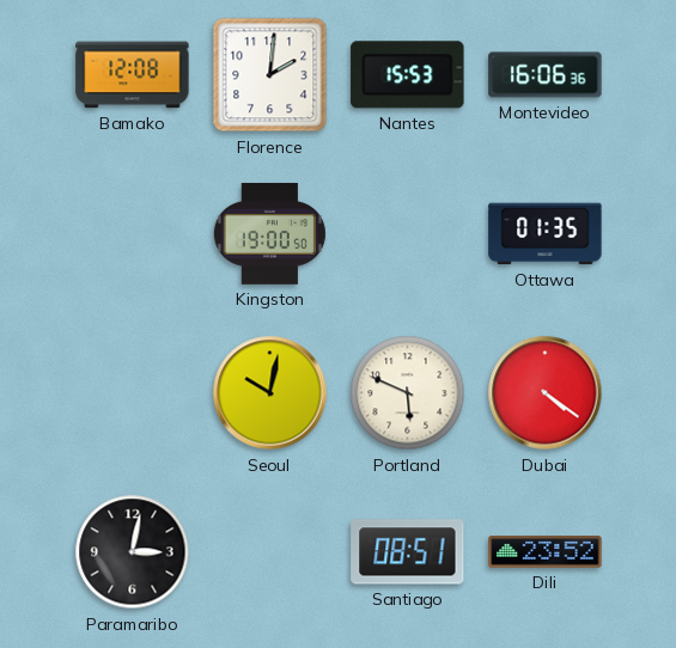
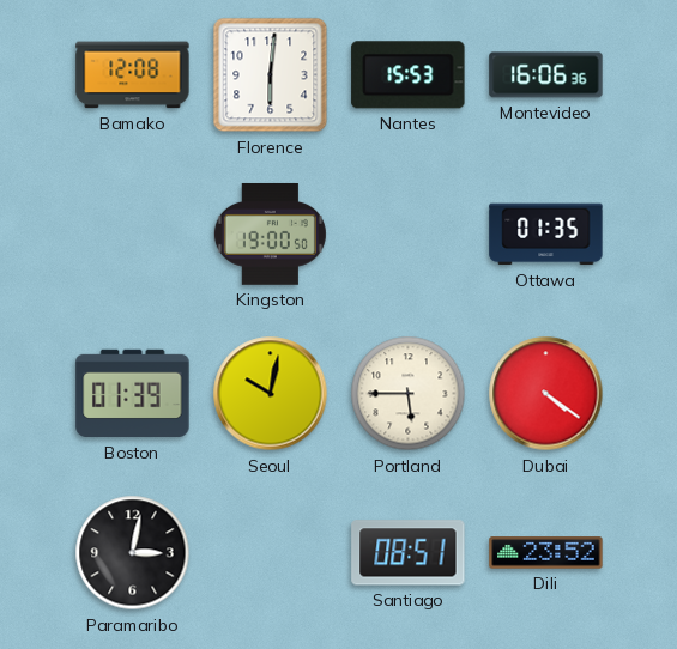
Florence: 2:01 -> 6:01
Boston: none -> 01:39
Portland: 5:49 -> 5:45
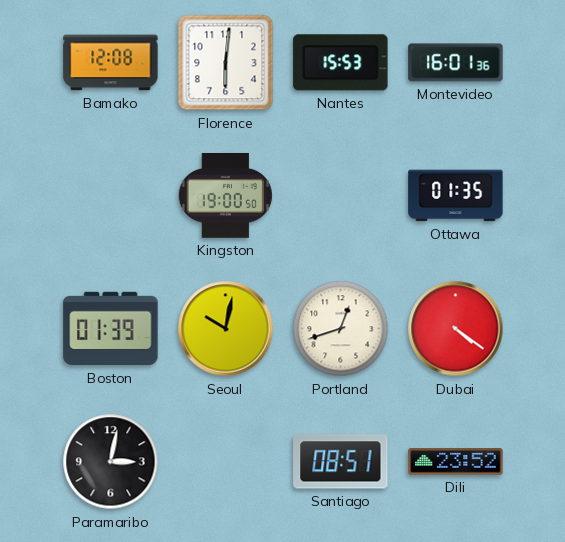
Montevideo: 16:06 -> 16:01
Portland: 5:45 -> 12:42
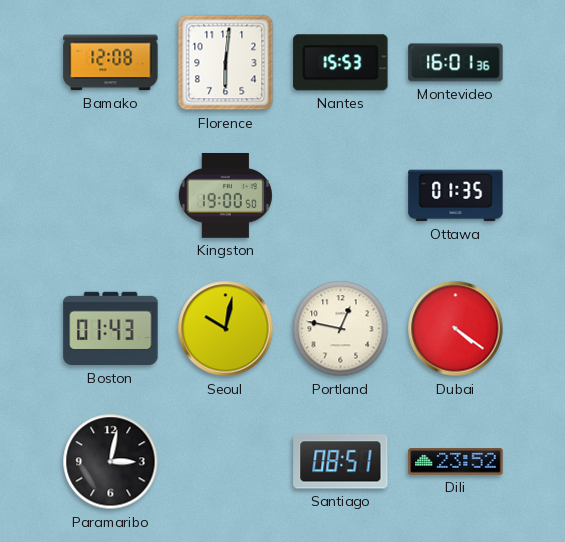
Boston: 01:39 -> 01:43
Portland: 12:42 -> 12:47
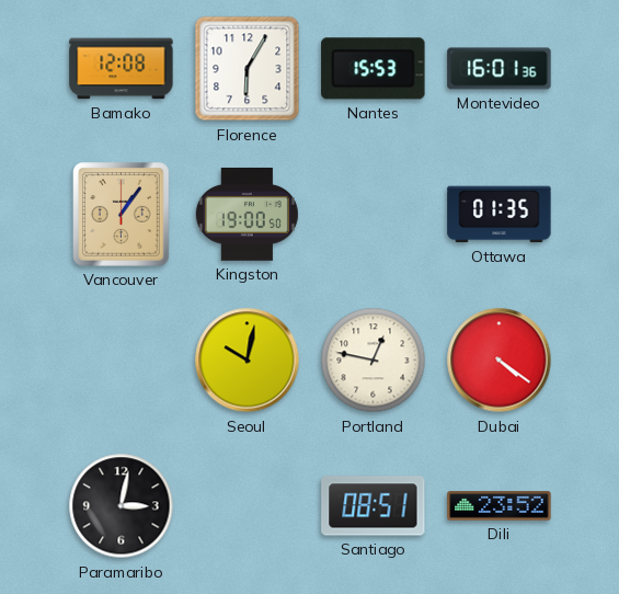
Florence: 6:01 -> 6:05
Vancouver: none -> 1:06
Boston: 01:43 -> none
